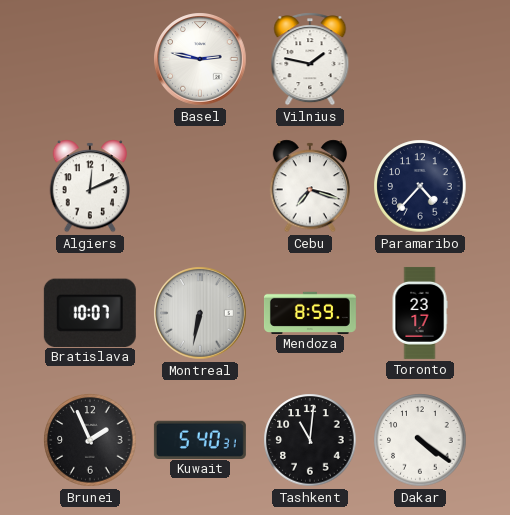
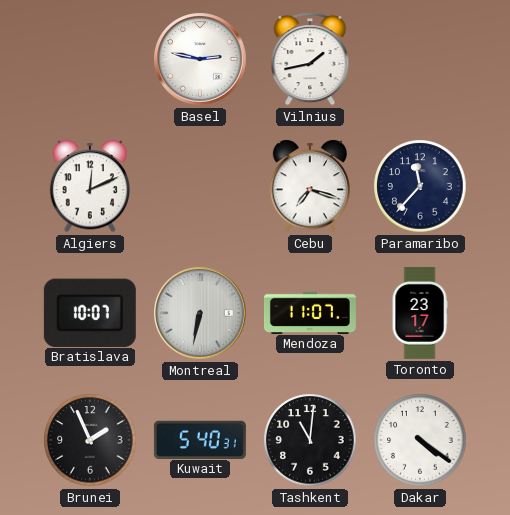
Vilnius: 1:47 -> 1:43
Paramaribo: 4:37 -> 11:37
Mendoza: 8:59 -> 11:07
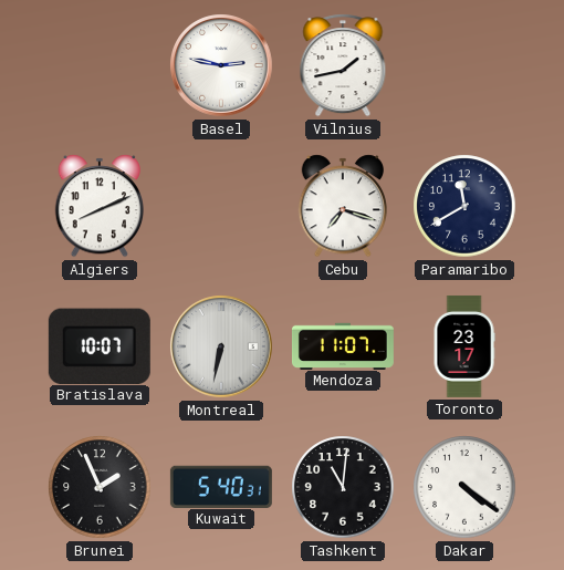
Algiers: 12:11 -> 8:11
Paramaribo: 11:37 -> 11:40
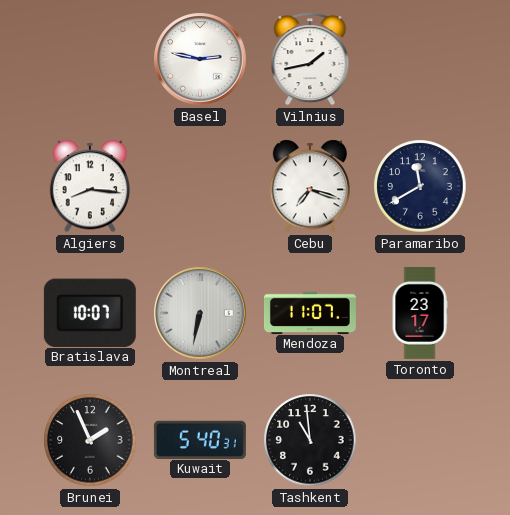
Algiers: 8:11 -> 8:16
Tashkent: 11:01 -> 10:59
Dakar: 4:21 -> none
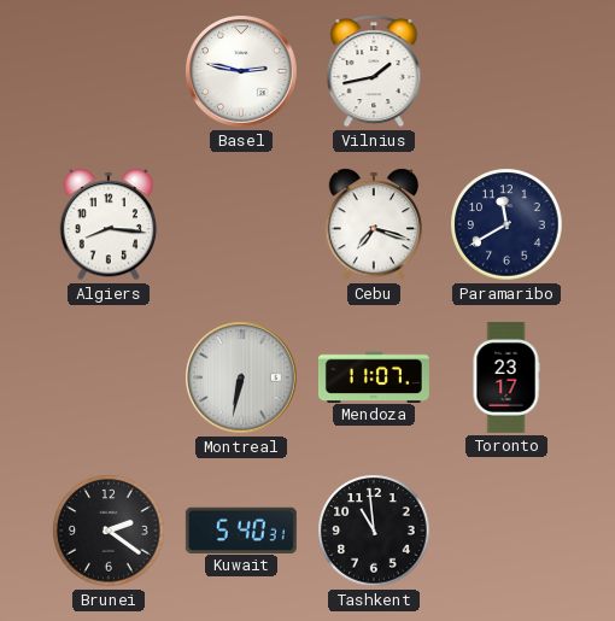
Bratislava: 10:07 -> none
Brunei: 1:56 -> 2:21
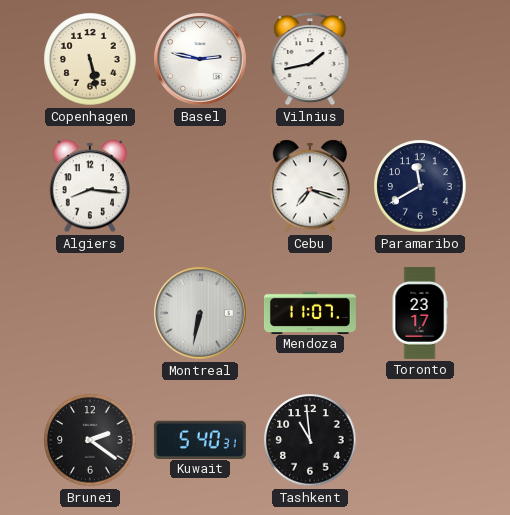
Copenhagen: none -> 5:28
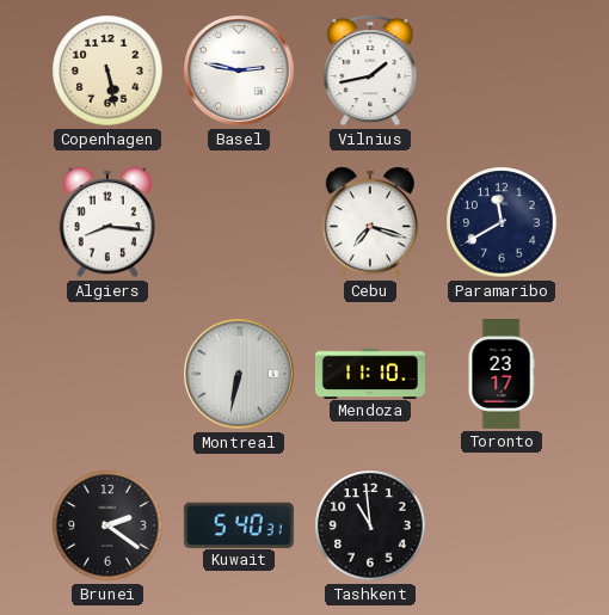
Mendoza: 11:07 -> 11:10
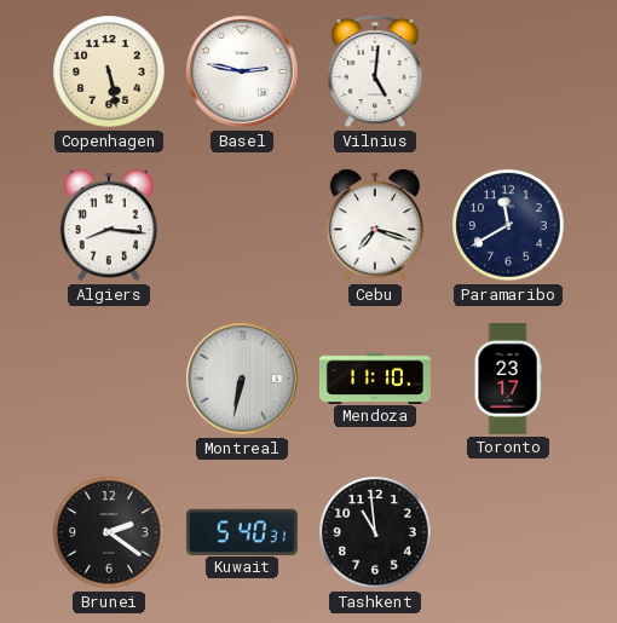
Vilnius: 1:43 -> 5:01
